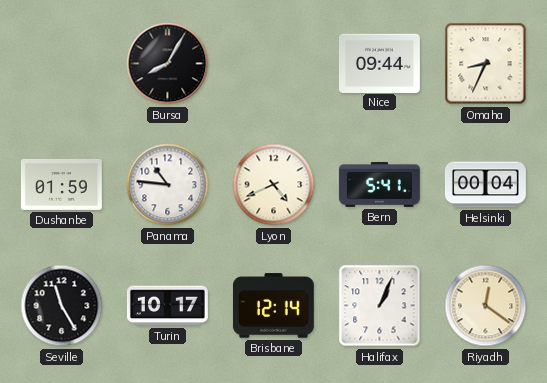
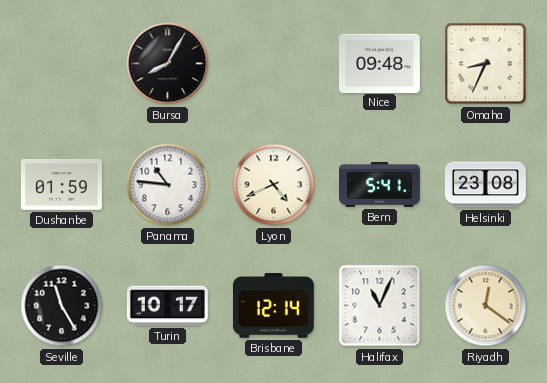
Nice: 09:44 -> 09:48
Helsinki: 00:04 -> 23:08
Halifax: 1:04 -> 11:04
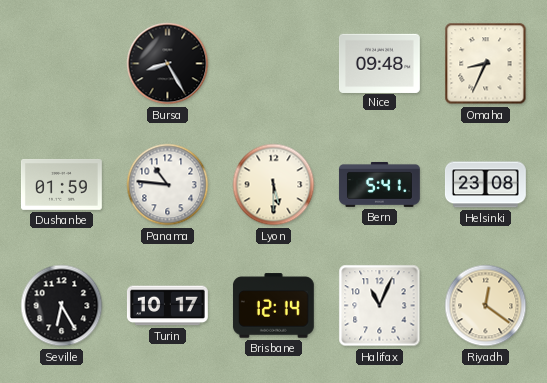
Bursa: 8:05 -> 8:25
Lyon: 4:41 -> 5:30
Seville: 11:25 -> 6:25
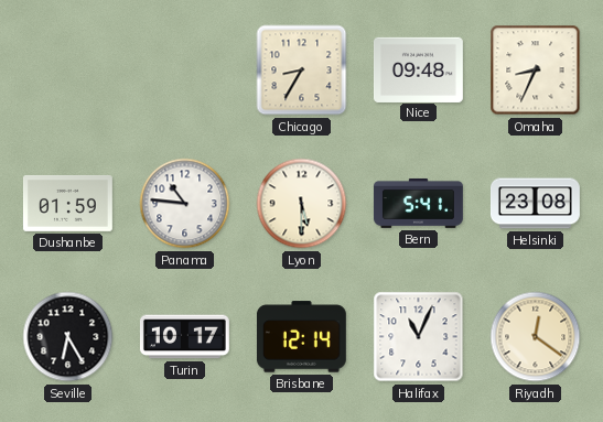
Bursa: 8:25 -> none
Chicago: none -> 8:35
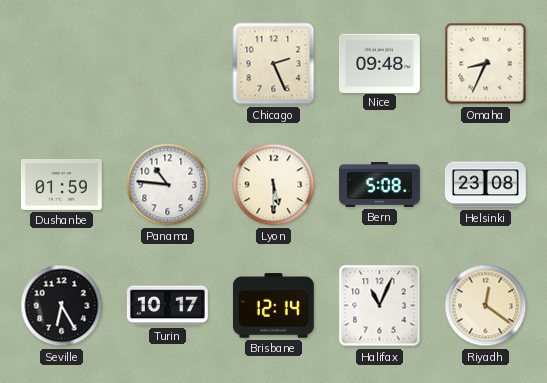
Chicago: 8:35 -> 2:26
Bern: 5:41 -> 5:08
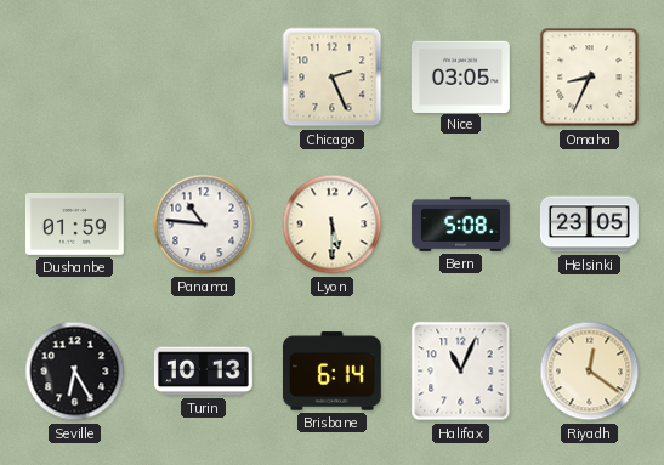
Nice: 09:48 -> 03:05
Helsinki: 23:08 -> 23:05
Turin: 10:17 -> 10:13
Brisbane: 12:14 -> 6:14
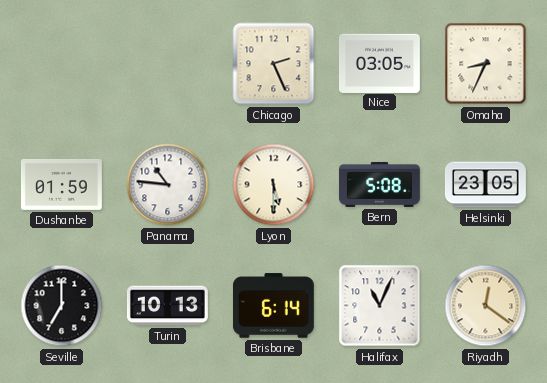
Seville: 6:25 -> 7:00
